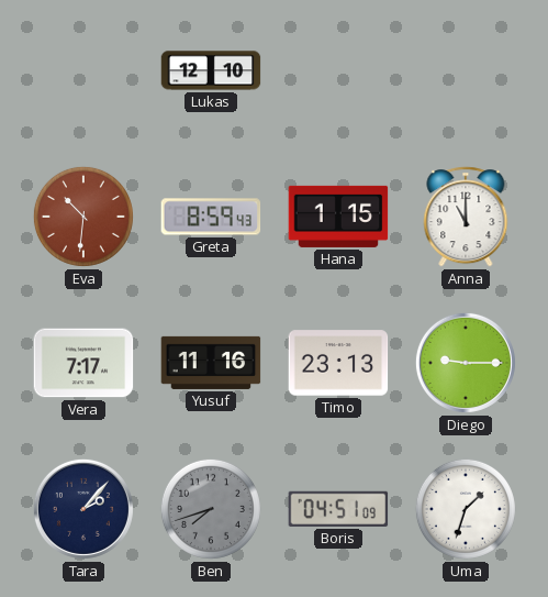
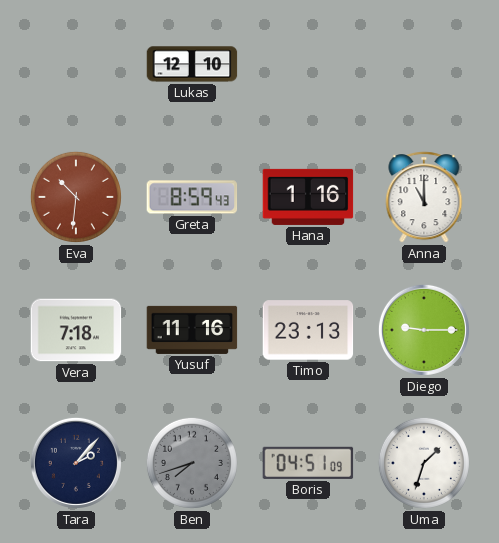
Hana: 1:15 -> 1:16
Vera: 7:17 -> 7:18
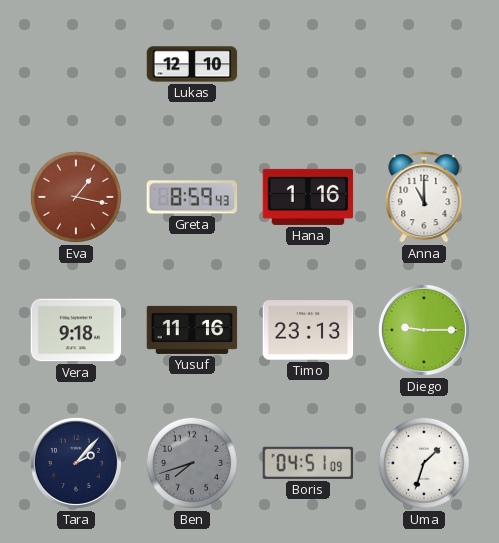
Eva: 10:31 -> 1:17
Vera: 7:18 -> 9:18
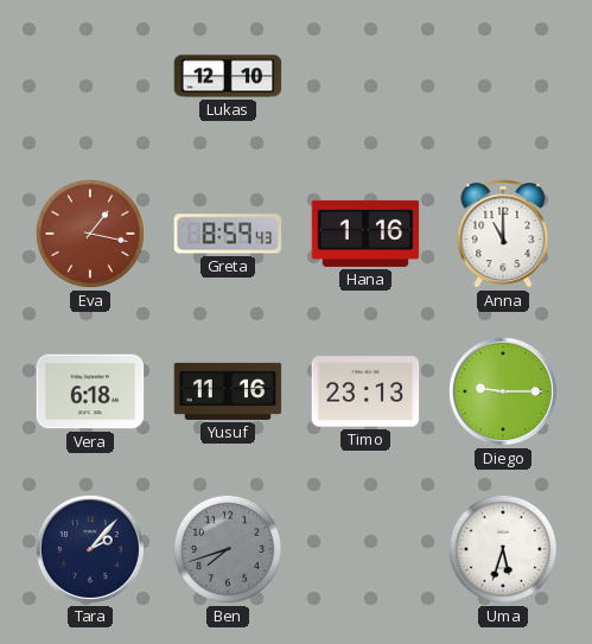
Vera: 9:18 -> 6:18
Boris: 04:51 -> none
Uma: 1:33 -> 5:33
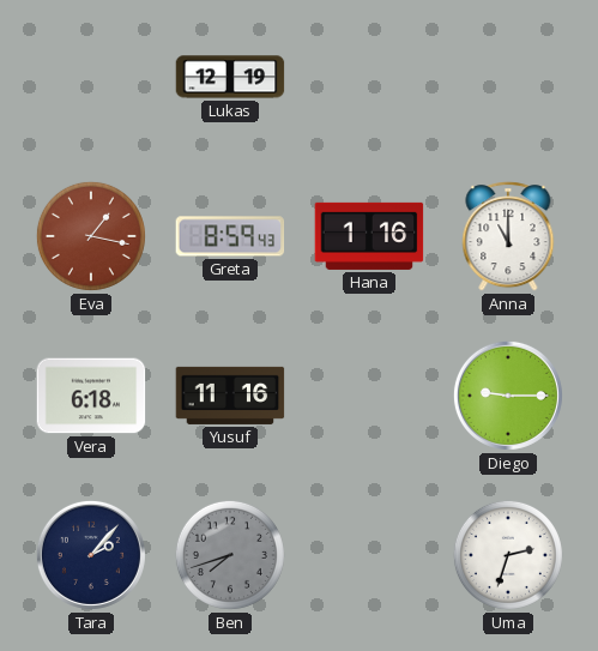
Lukas: 12:10 -> 12:19
Timo: 23:13 -> none
Uma: 5:33 -> 2:33
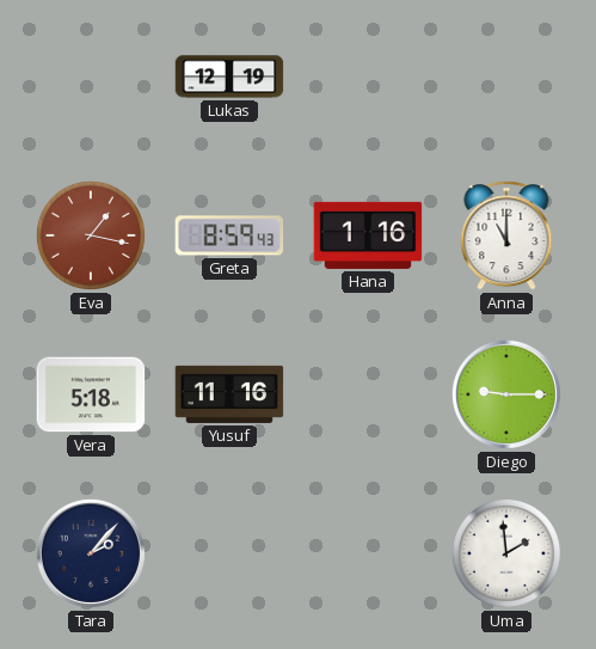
Vera: 6:18 -> 5:18
Ben: 7:42 -> none
Uma: 2:33 -> 1:59
